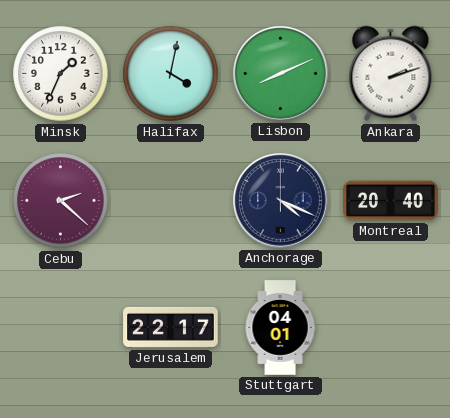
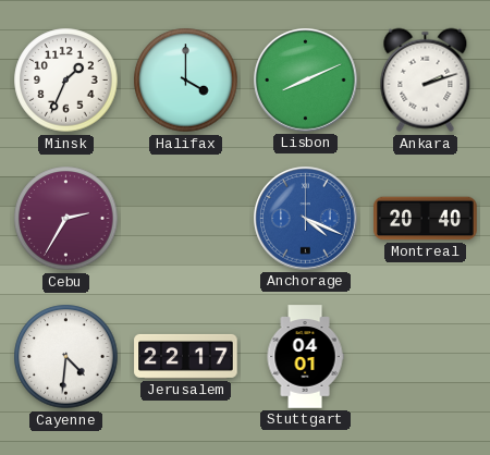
Halifax: 4:02 -> 4:00
Cebu: 2:22 -> 2:35
Anchorage dial: navy -> blue
Cayenne: none -> 4:31
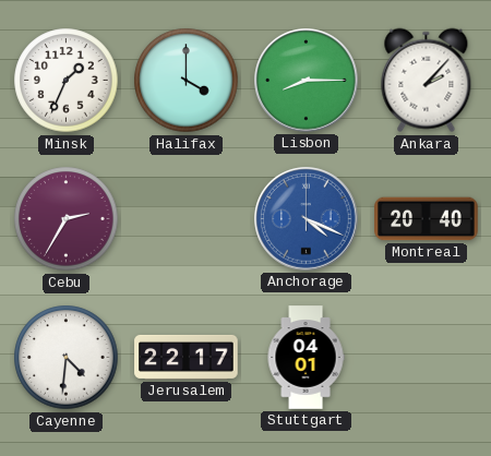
Lisbon: 8:11 -> 8:15
Ankara: 2:12 -> 2:07
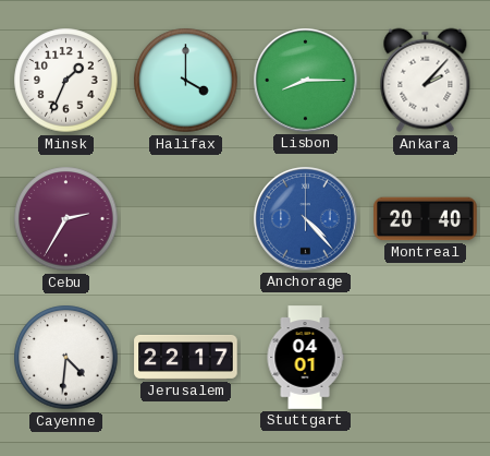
Anchorage: 4:19 -> 4:23
